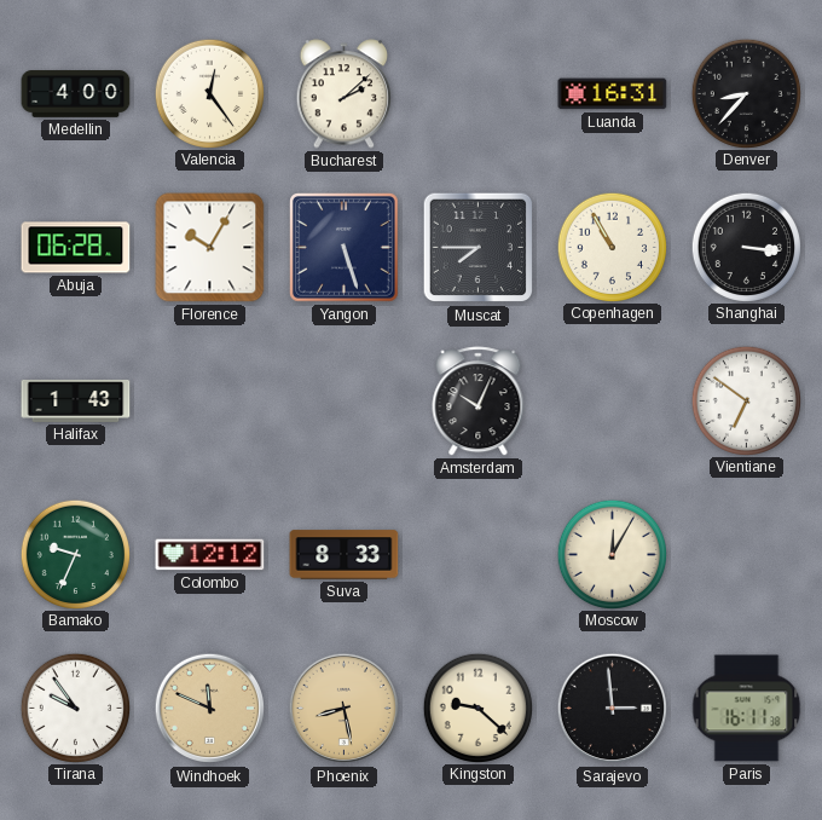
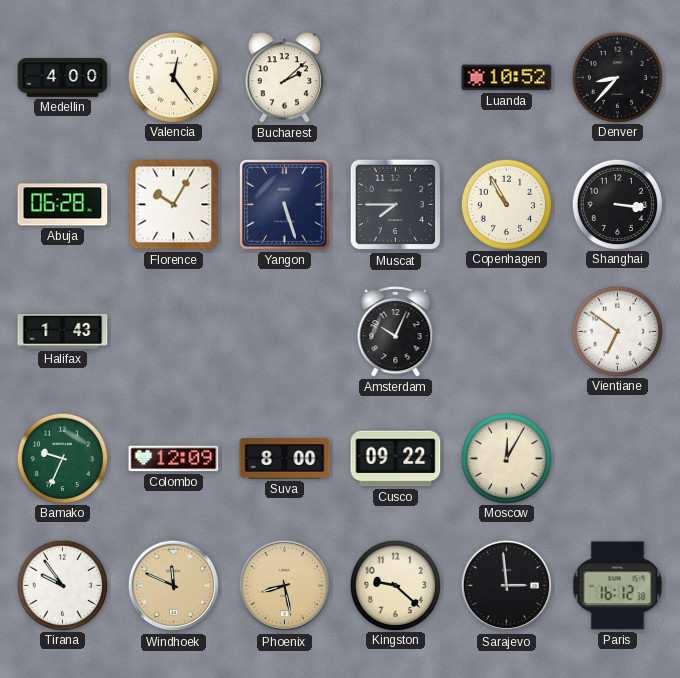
Luanda: 16:31 -> 10:52
Colombo: 12:12 -> 12:09
Suva: 8:33 -> 8:00
Cusco: none -> 09:22
Paris: 16:11 -> 16:12
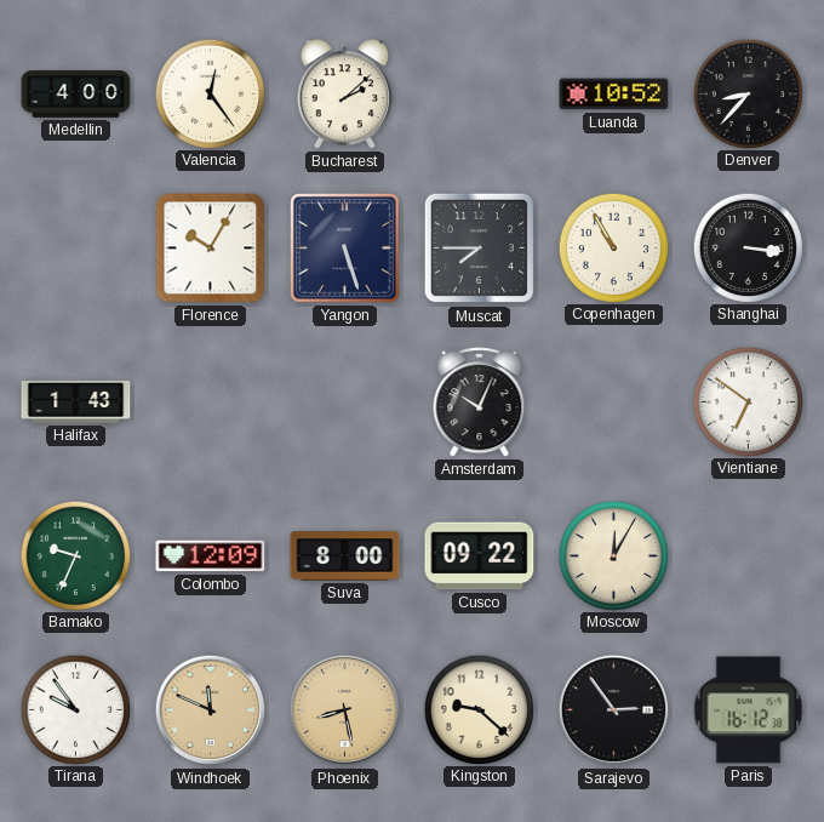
Abuja: 06:28 -> none
Sarajevo: 2:59 -> 2:54
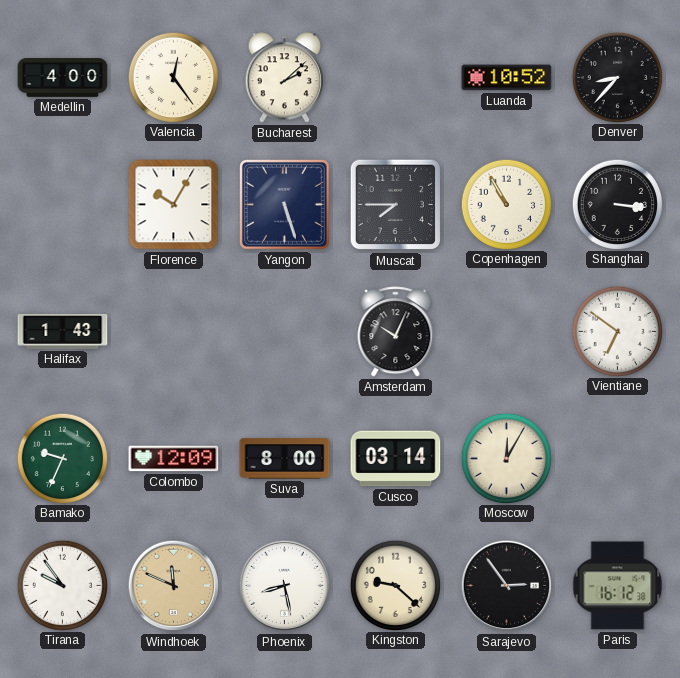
Cusco: 09:22 -> 03:14
Phoenix dial: champagne -> white
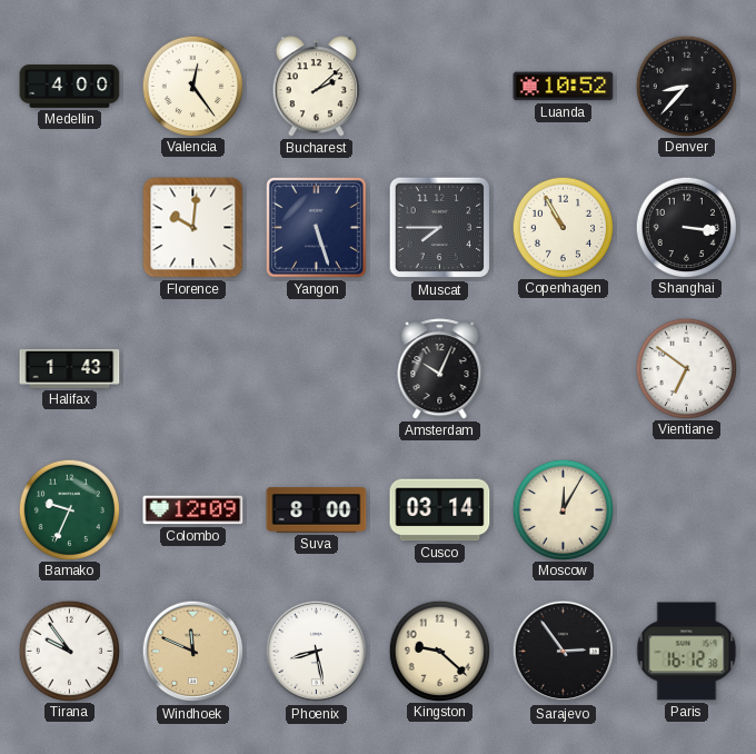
Florence: 10:05 -> 10:01
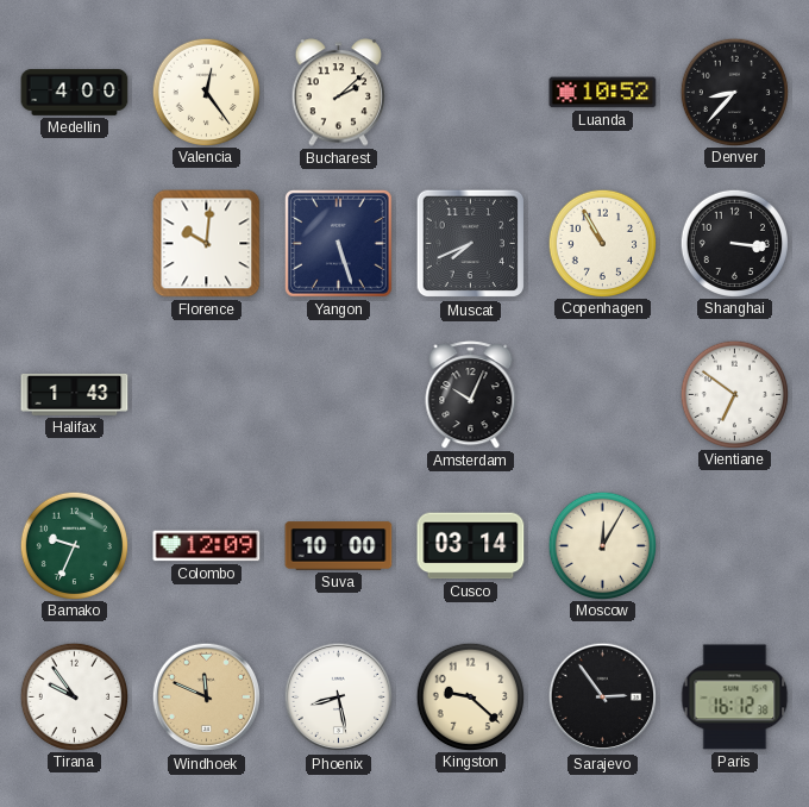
Muscat: 7:45 -> 7:41
Suva: 8:00 -> 10:00
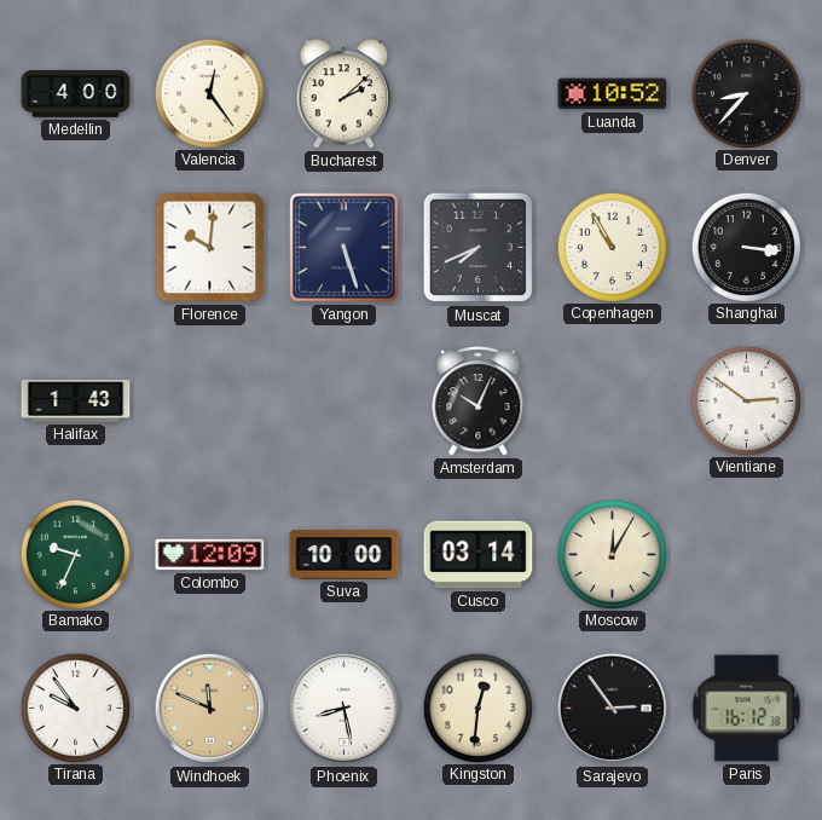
Vientiane: 6:51 -> 2:51
Kingston: 9:22 -> 12:31
